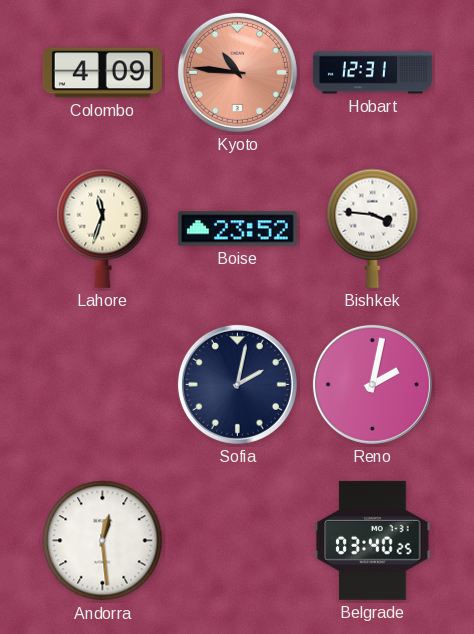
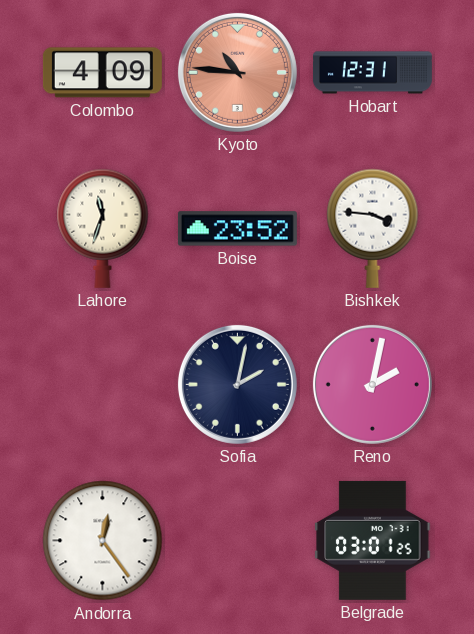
Andorra: 12:29 -> 12:24
Belgrade: 03:40 -> 03:01
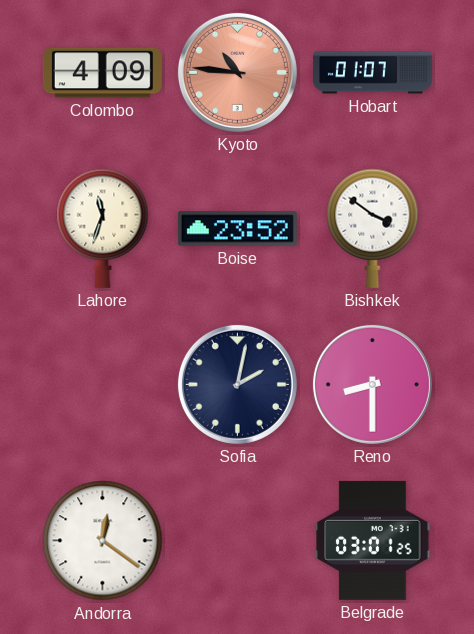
Hobart: 12:31 -> 01:07
Bishkek: 3:46 -> 3:51
Reno: 2:02 -> 8:30
Andorra: 12:24 -> 12:21
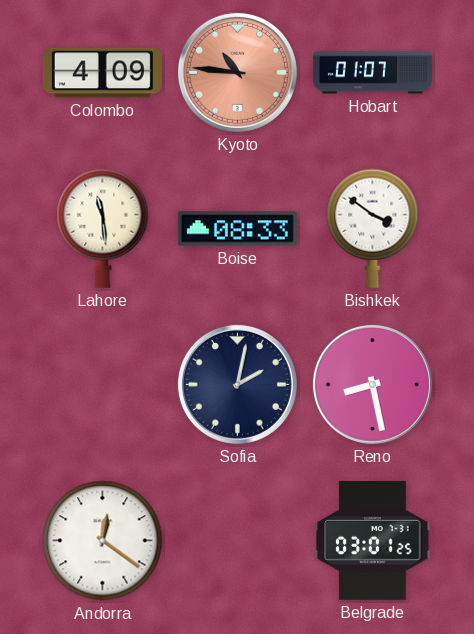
Lahore: 11:33 -> 11:29
Boise: 23:52 -> 08:33
Reno: 8:30 -> 8:28
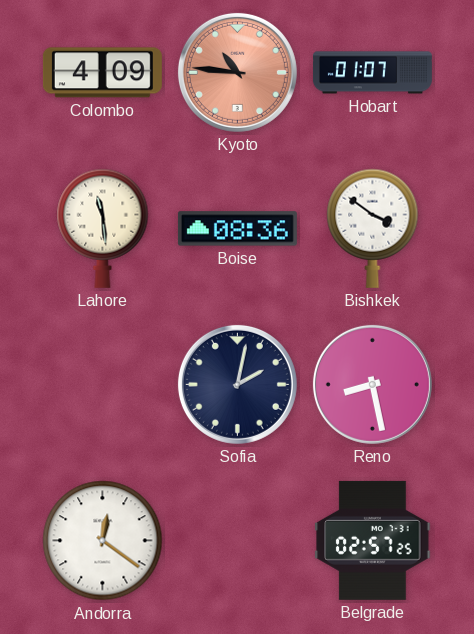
Boise: 08:33 -> 08:36
Belgrade: 03:01 -> 02:57
